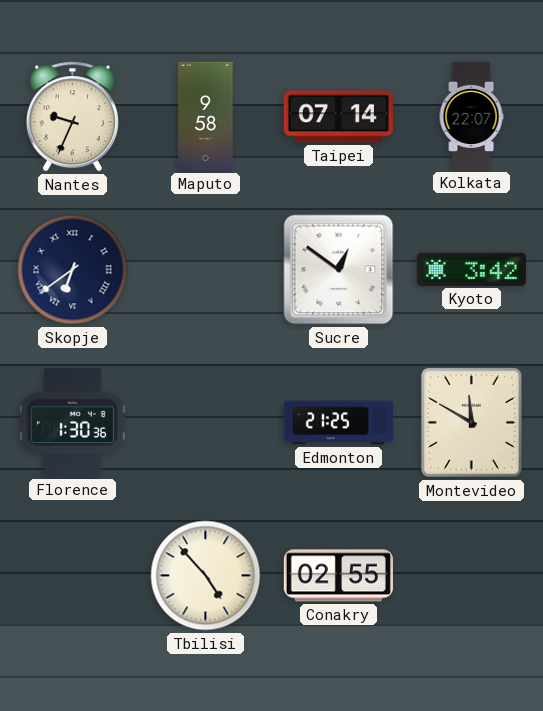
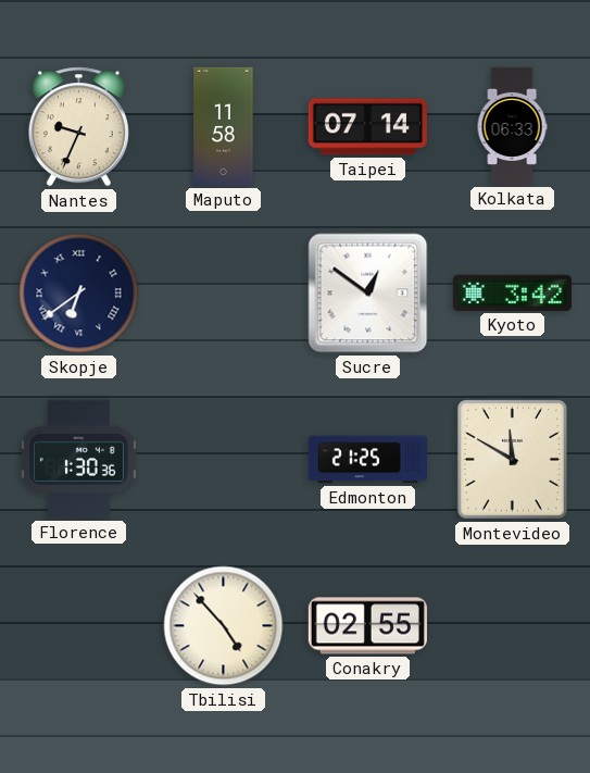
Maputo: 9:58 -> 11:58
Kolkata: 22:07 -> 06:33
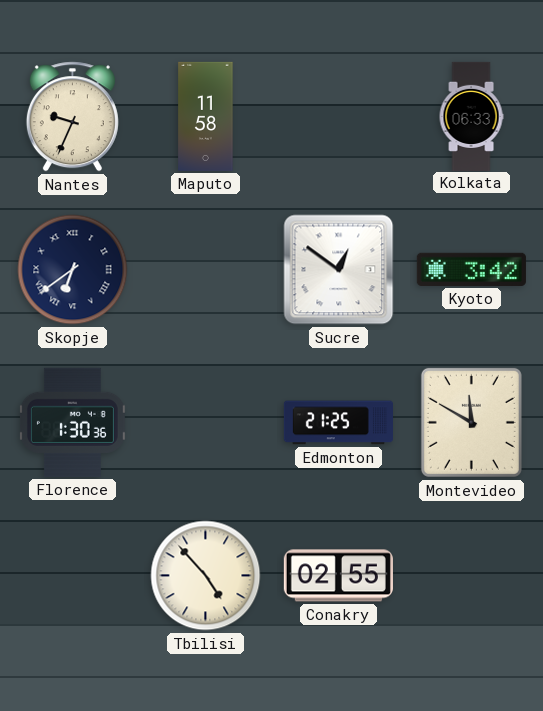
Taipei: 07:14 -> none
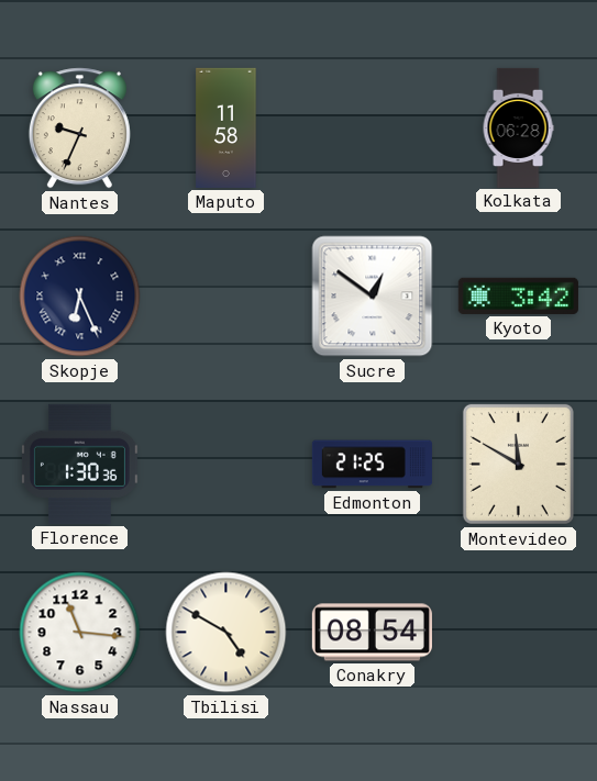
Kolkata: 06:33 -> 06:28
Skopje: 6:39 -> 6:26
Nassau: none -> 11:16
Tbilisi: 4:53 -> 4:50
Conakry: 02:55 -> 08:54
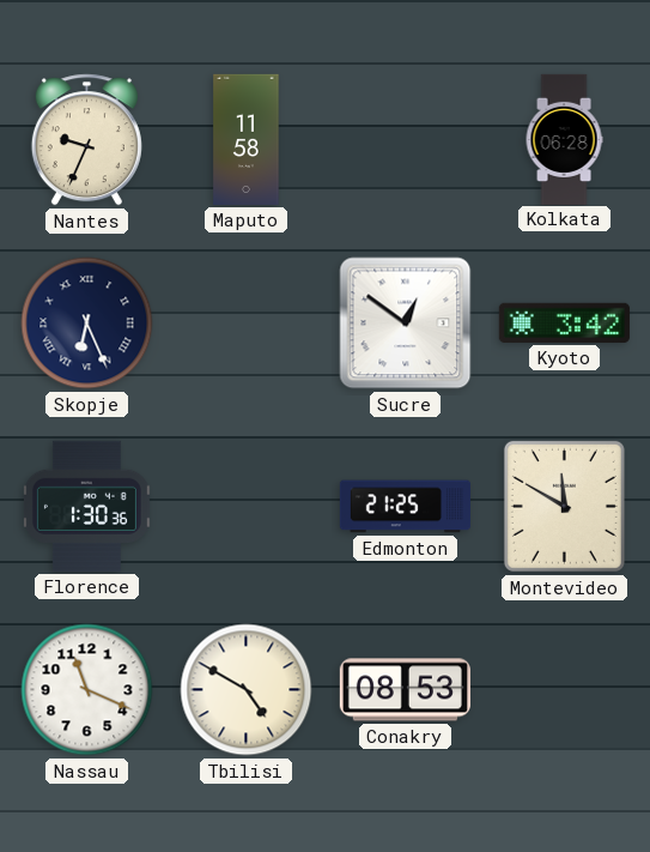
Nassau: 11:16 -> 11:19
Conakry: 08:54 -> 08:53
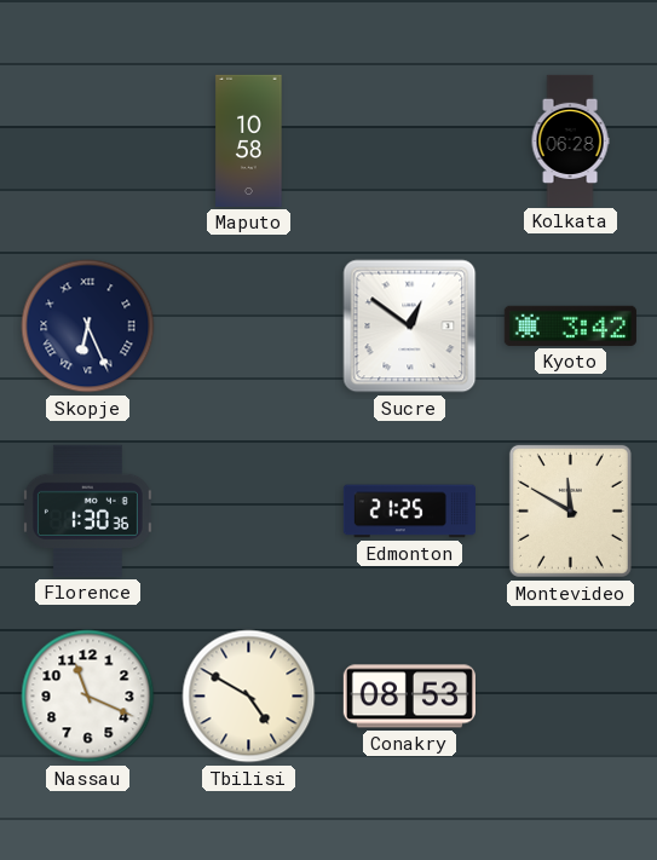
Nantes: 9:34 -> none
Maputo: 11:58 -> 10:58
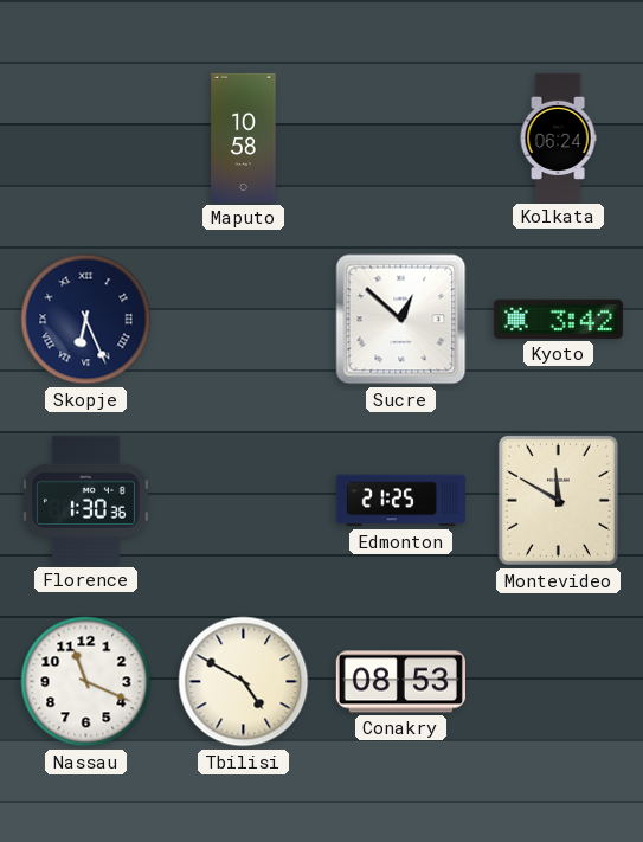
Kolkata: 06:28 -> 06:24
Sucre: 12:51 -> 12:52
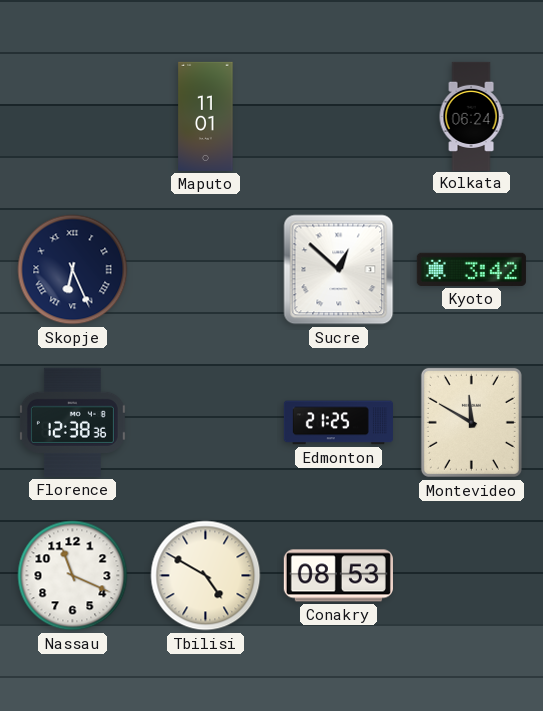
Maputo: 10:58 -> 11:01
Florence: 1:30 -> 12:38
